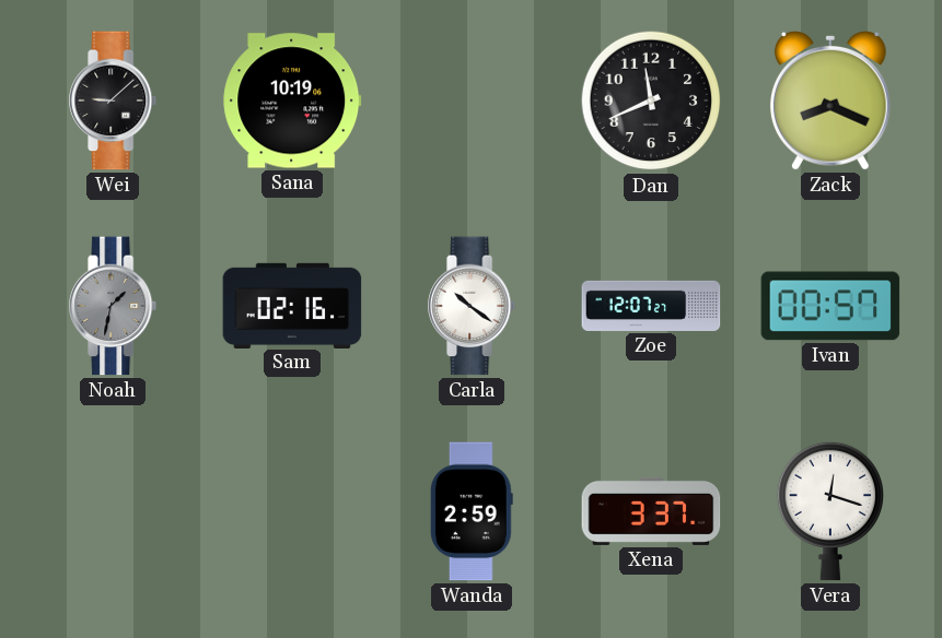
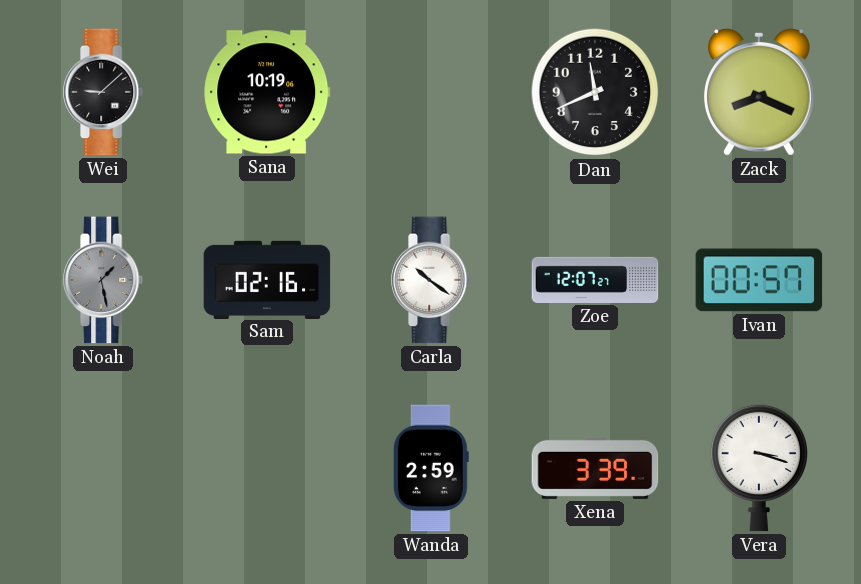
Noah: 1:32 -> 1:28
Xena: 3:37 -> 3:39
Vera: 12:18 -> 3:18
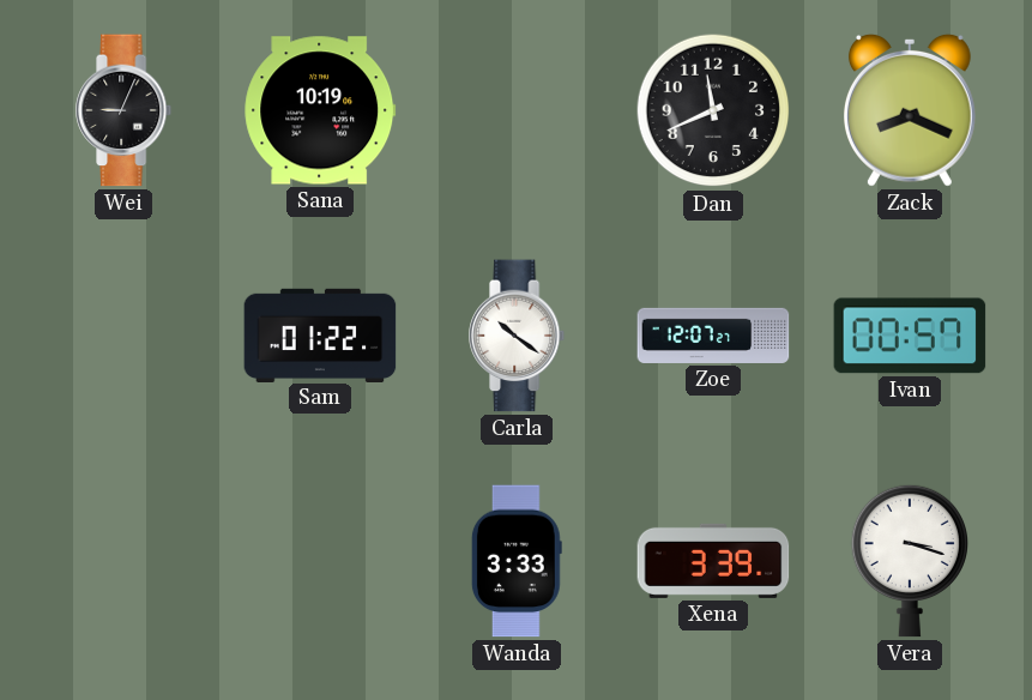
Wei: 9:08 -> 9:04
Noah: 1:28 -> none
Sam: 02:16 -> 01:22
Wanda: 2:59 -> 3:33
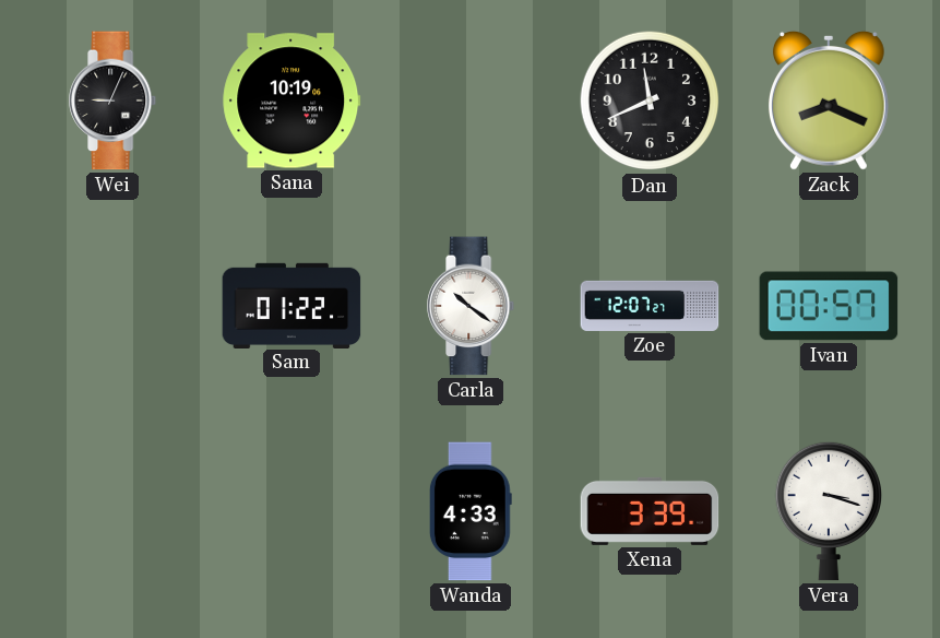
Wanda: 3:33 -> 4:33
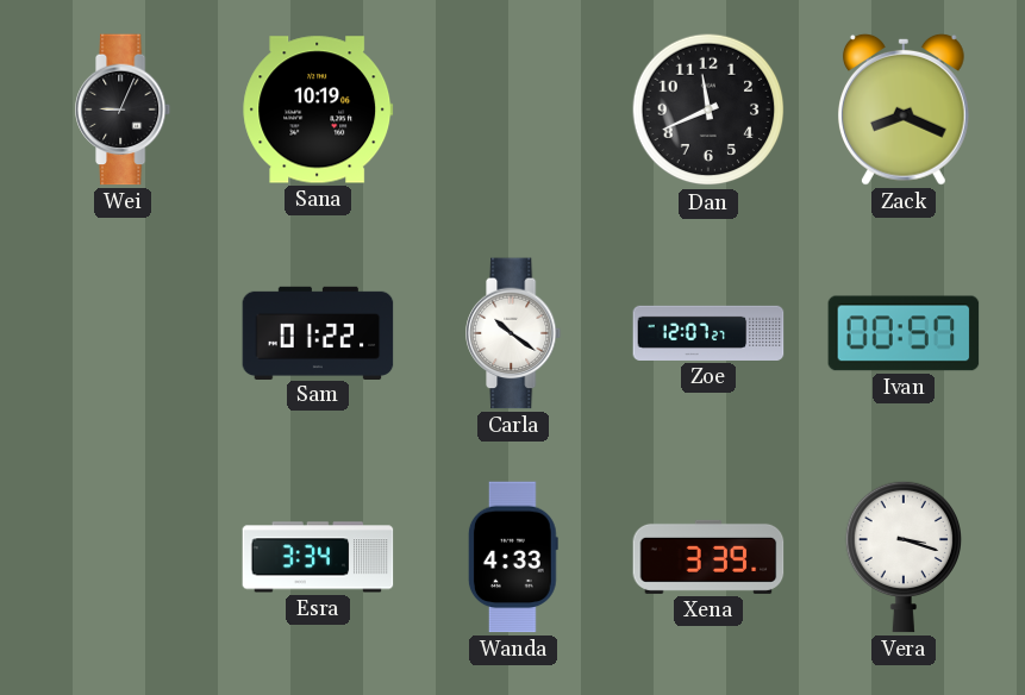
Esra: none -> 3:34
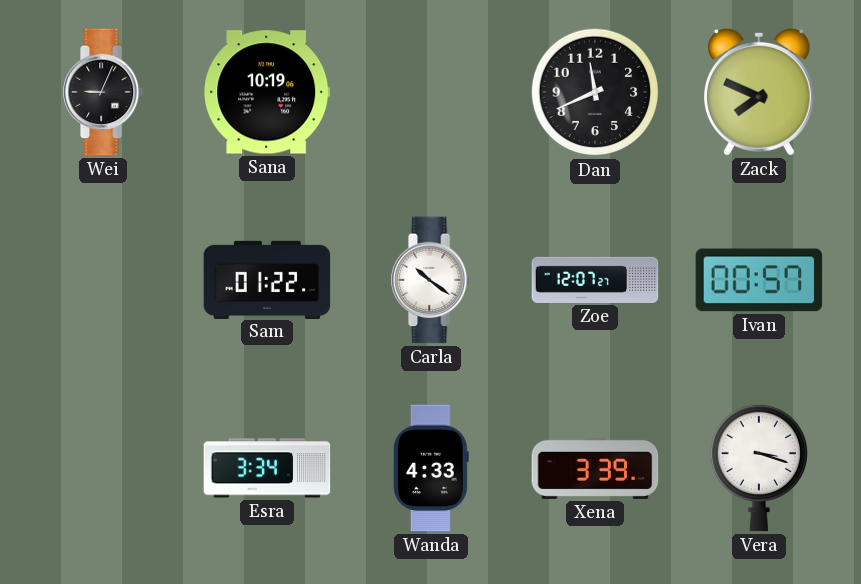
Zack: 8:19 -> 7:49
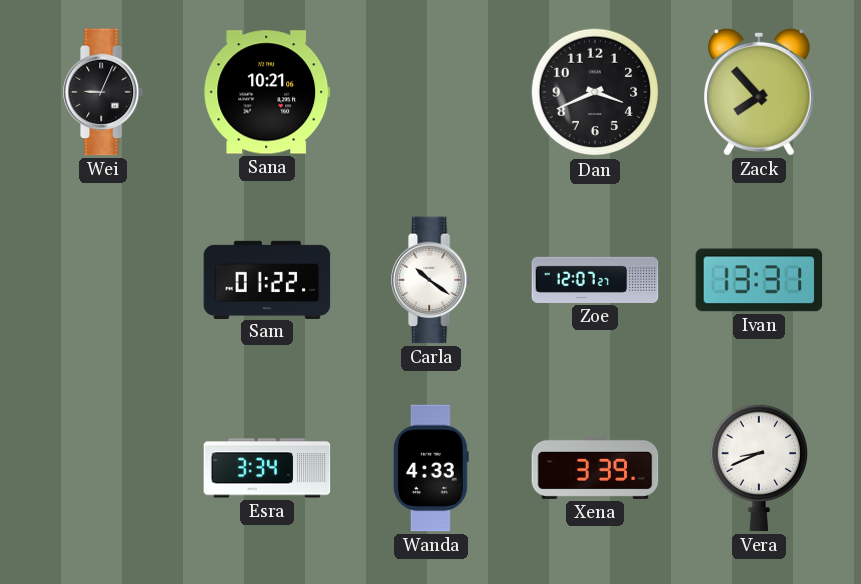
Sana: 10:19 -> 10:21
Dan: 11:41 -> 3:41
Zack: 7:49 -> 7:53
Ivan: 00:57 -> 13:31
Vera: 3:18 -> 8:41
